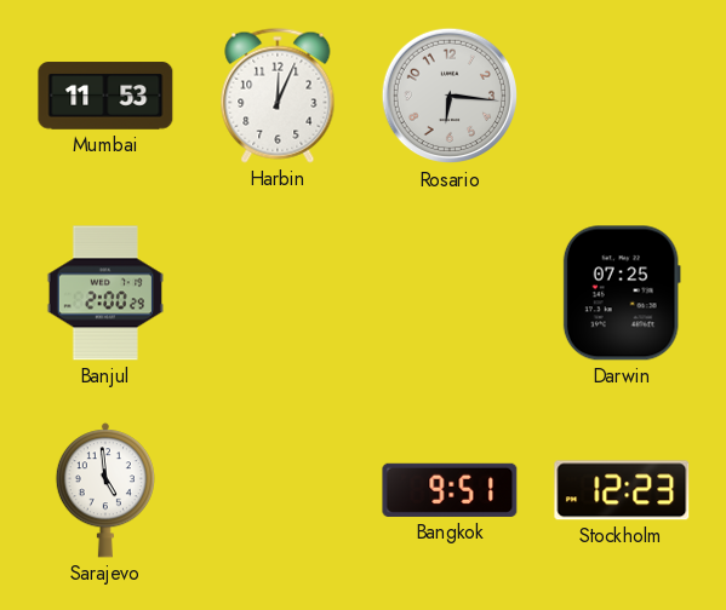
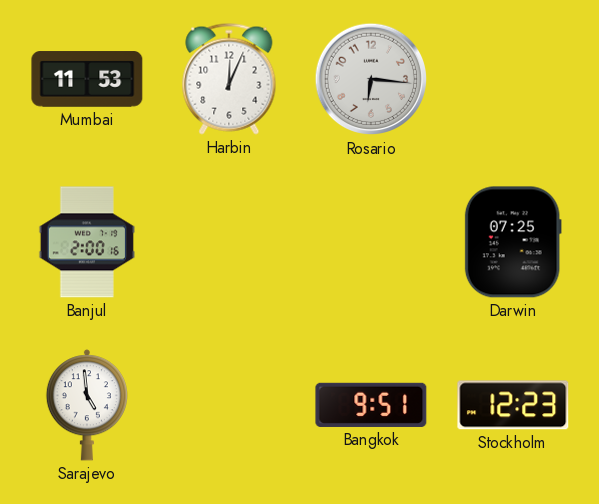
Banjul: 2:00:29 -> 2:00:16
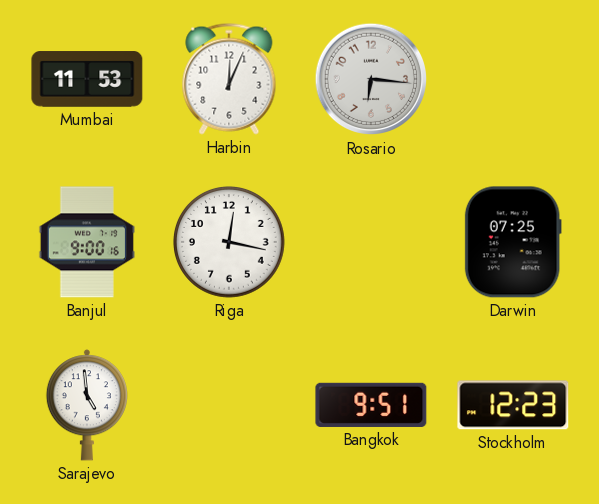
Banjul: 2:00 -> 9:00
Riga: none -> 12:17
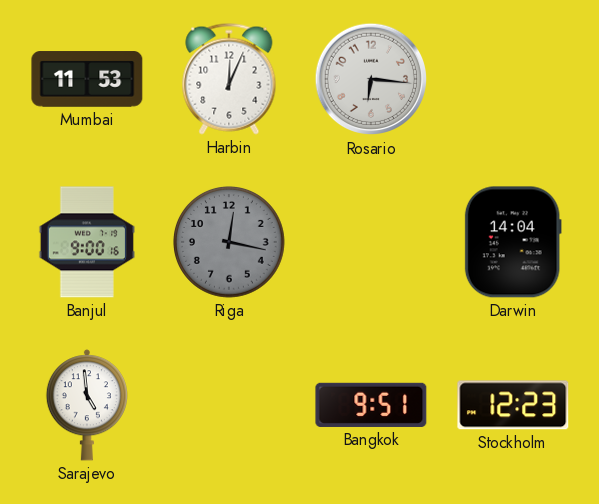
Riga dial: white -> grey
Darwin: 07:25 -> 14:04
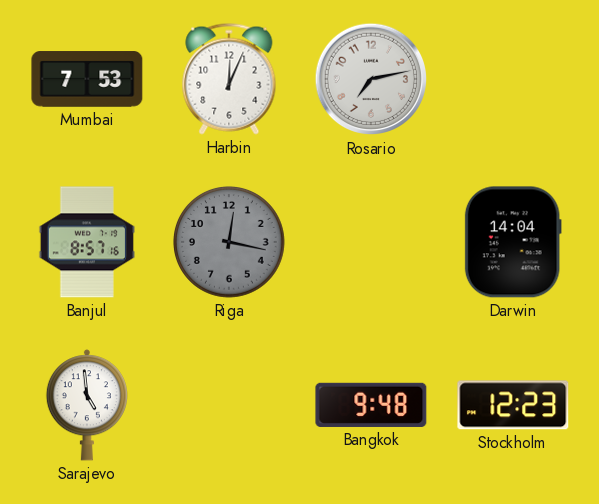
Mumbai: 11:53 -> 7:53
Rosario: 6:16 -> 7:13
Banjul: 9:00 -> 8:57
Bangkok: 9:51 -> 9:48
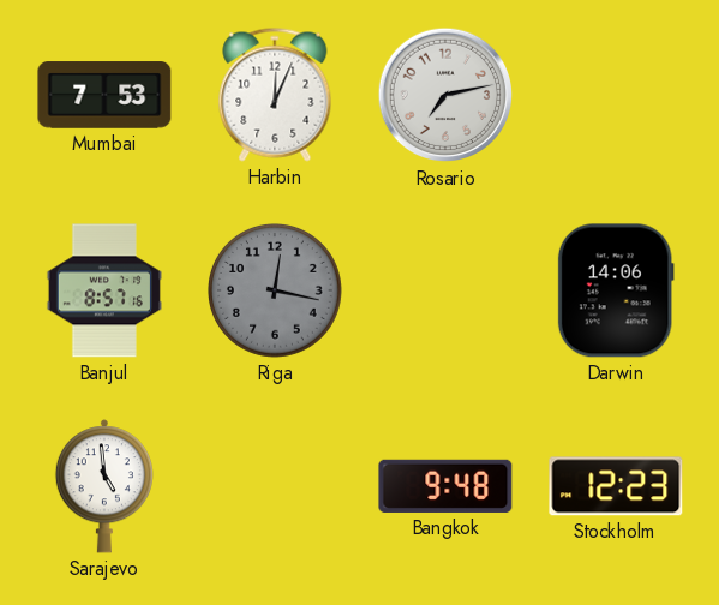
Darwin: 14:04 -> 14:06
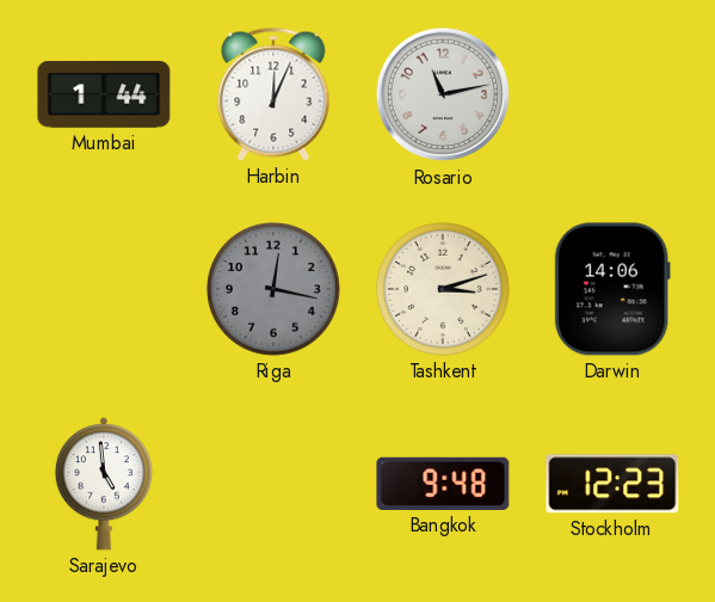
Mumbai: 7:53 -> 1:44
Rosario: 7:13 -> 11:13
Banjul: 8:57 -> none
Tashkent: none -> 3:12
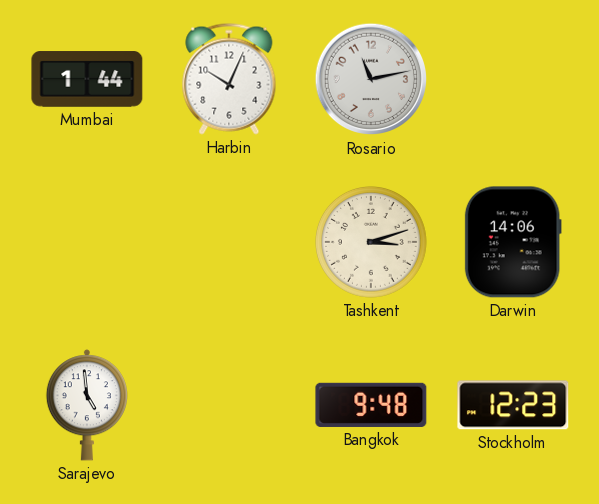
Harbin: 12:04 -> 10:04
Riga: 12:17 -> none
